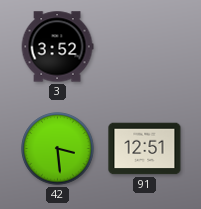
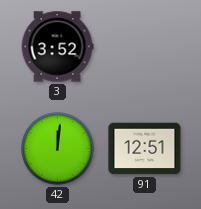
42: 3:29 -> 12:01
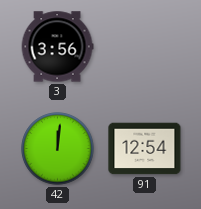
3: 3:52 -> 3:56
91: 12:51 -> 12:54
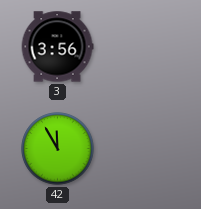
42: 12:01 -> 11:55
91: 12:54 -> none
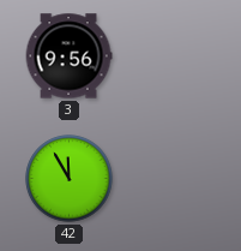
3: 3:56 -> 9:56
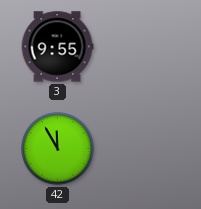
3: 9:56 -> 9:55
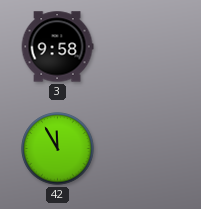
3: 9:55 -> 9:58
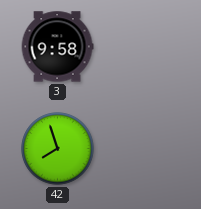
42: 11:55 -> 7:57
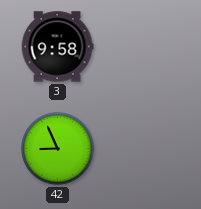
42: 7:57 -> 8:56
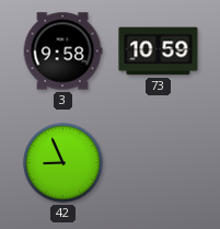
73: none -> 10:59
